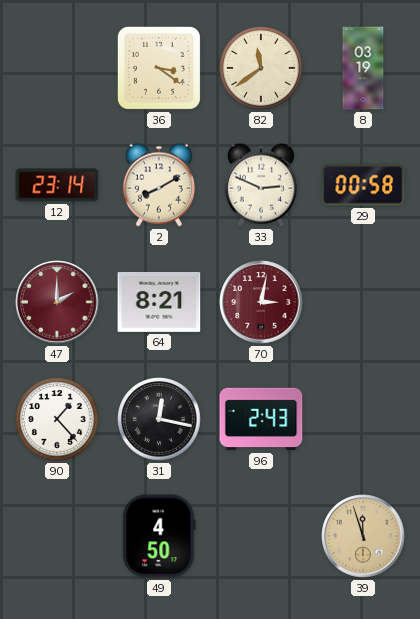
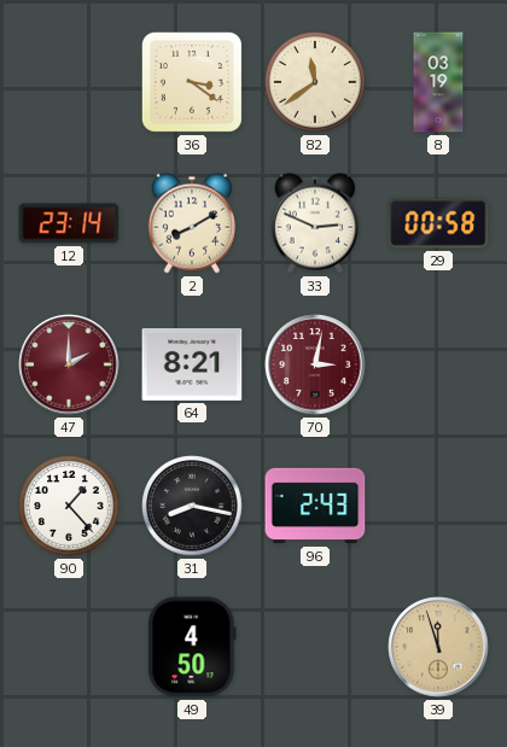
31: 12:17 -> 8:17
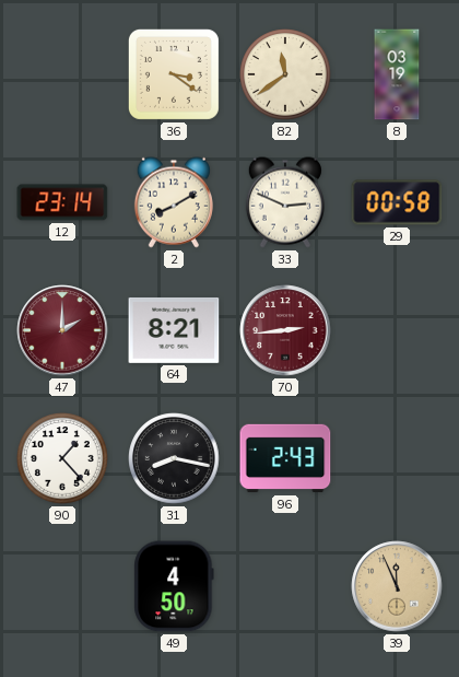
70: 3:02 -> 2:44
39: 11:57 -> 11:56
